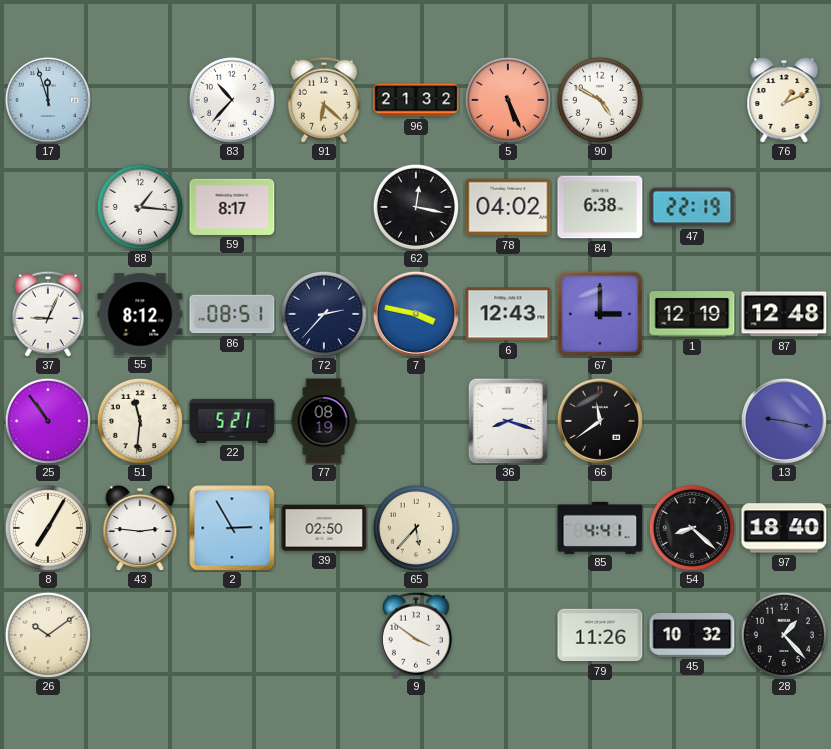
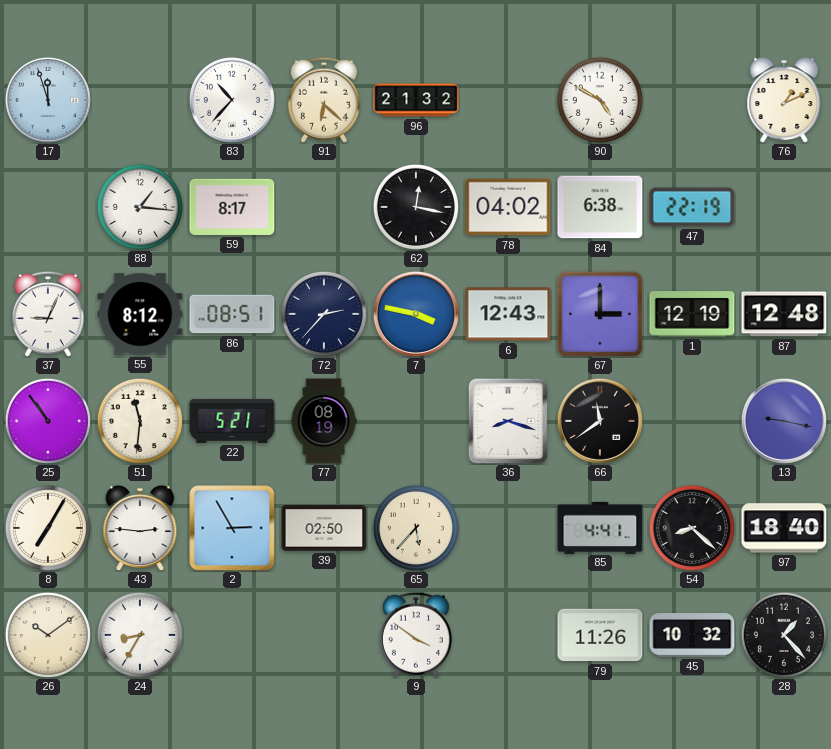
5: 5:26 -> none
24: none -> 8:35
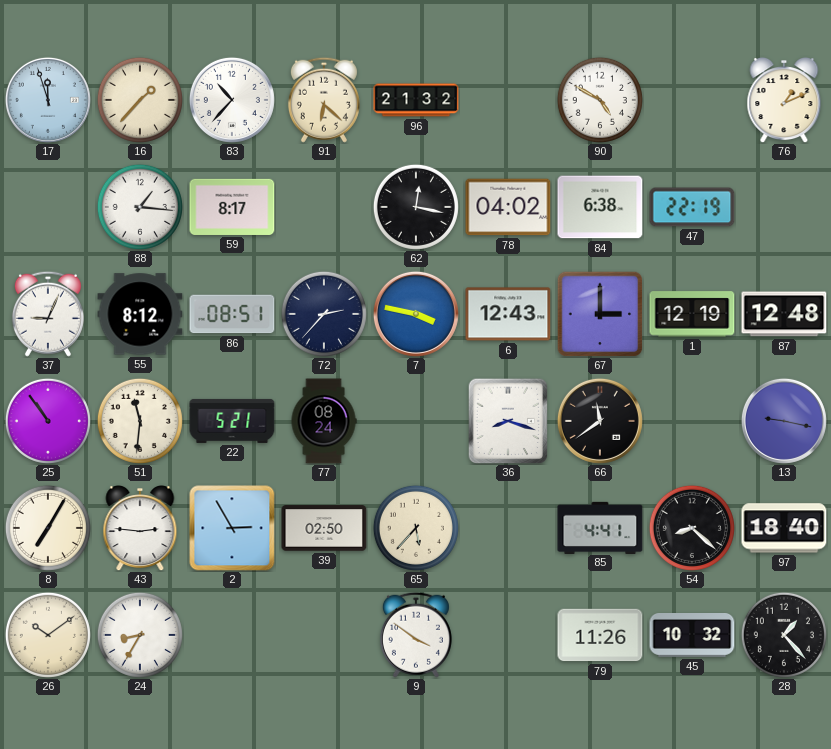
16: none -> 1:37
77: 08:19 -> 08:24
